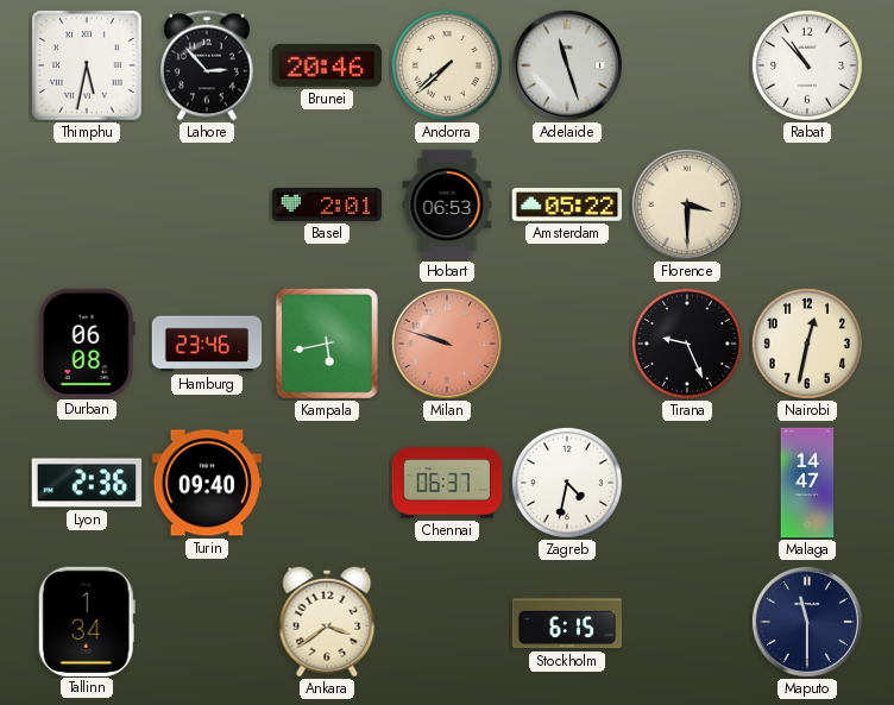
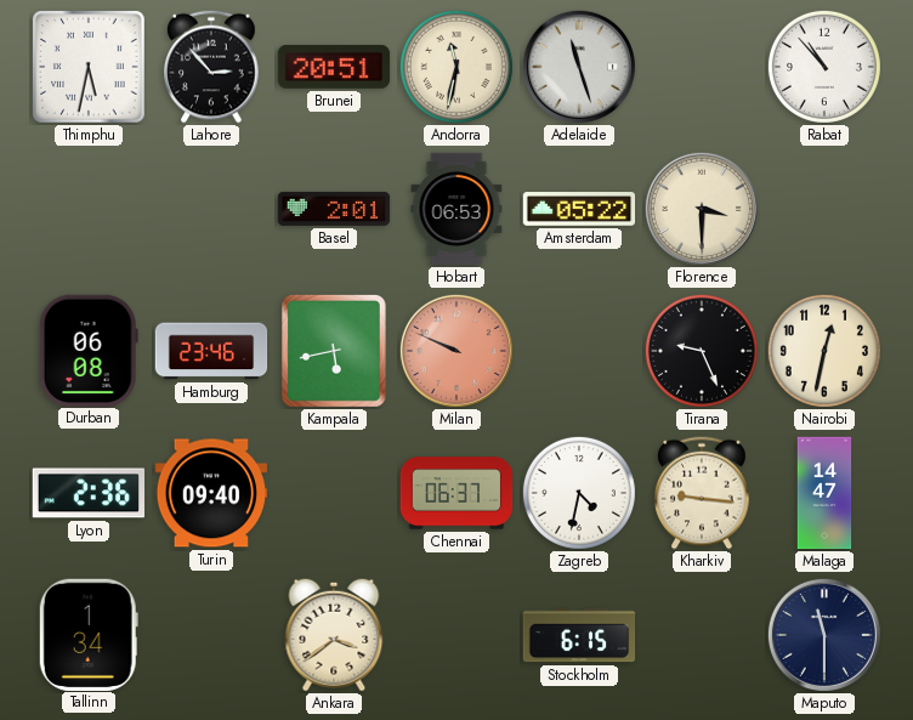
Brunei: 20:46 -> 20:51
Andorra: 7:38 -> 11:32
Milan: 9:48 -> 9:49
Kharkiv: none -> 9:16
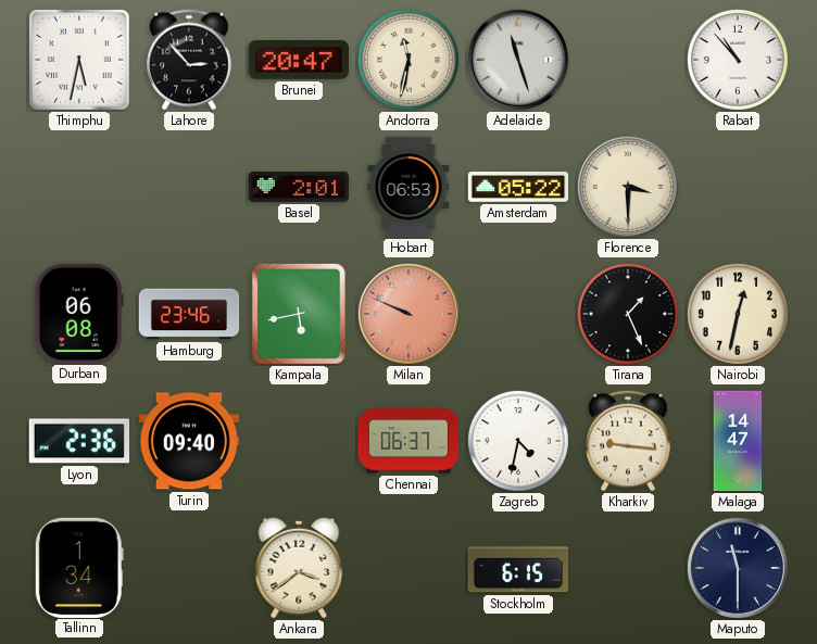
Brunei: 20:51 -> 20:47
Tirana: 9:26 -> 1:26
